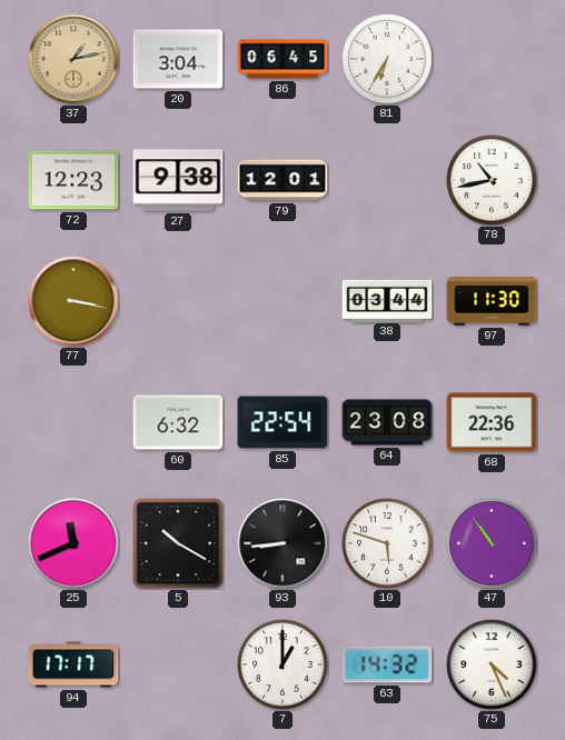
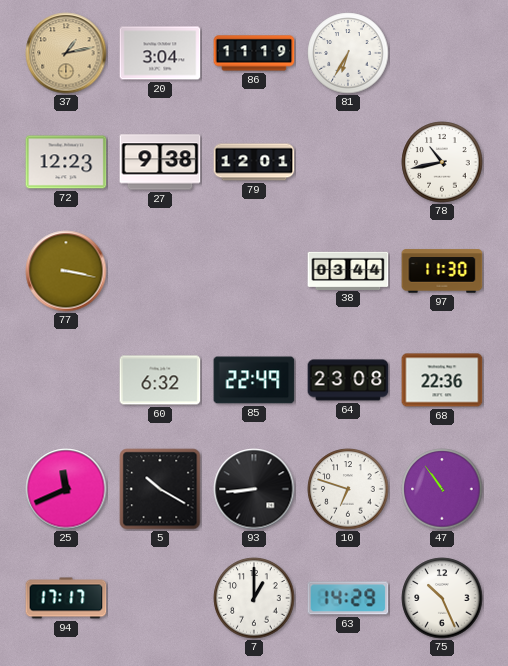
86: 06:45 -> 11:19
85: 22:54 -> 22:49
10: 5:48 -> 6:48
63: 14:32 -> 14:29
75: 4:26 -> 10:26
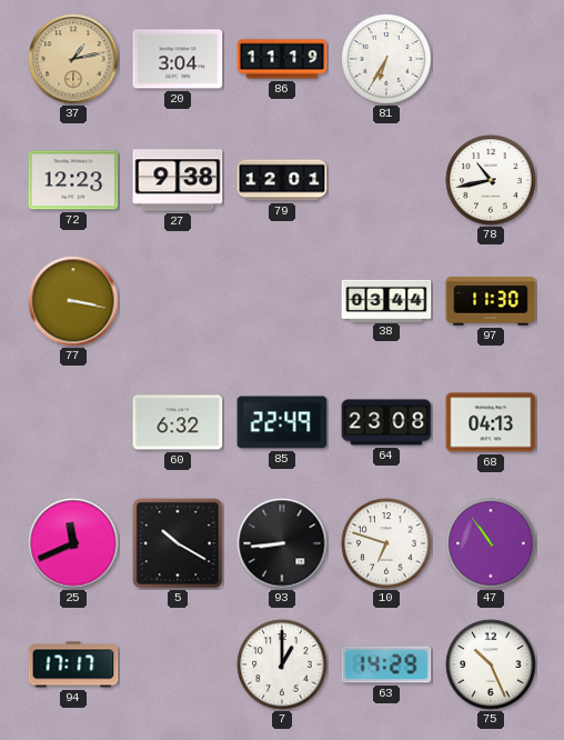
68: 22:36 -> 04:13
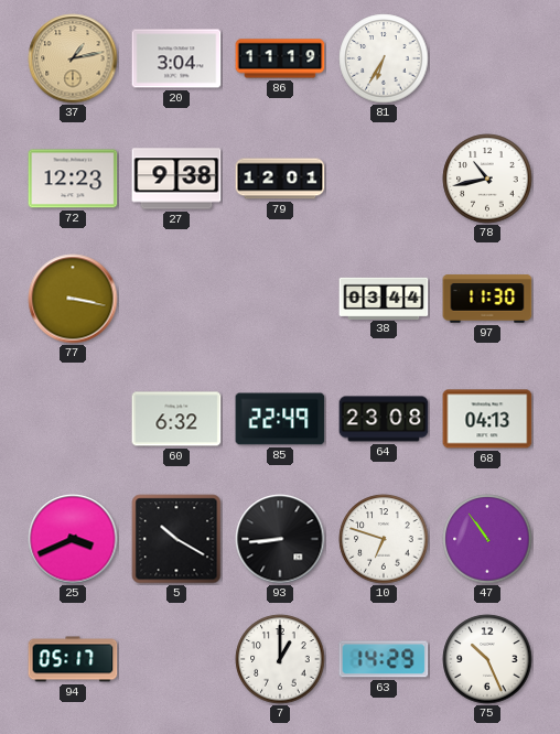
25: 11:41 -> 3:41
94: 17:17 -> 05:17
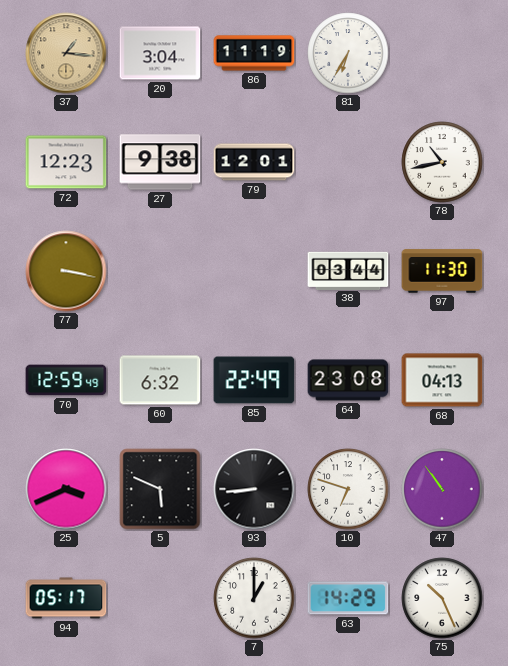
37: 1:13 -> 1:16
70: none -> 12:59
5: 10:20 -> 5:49
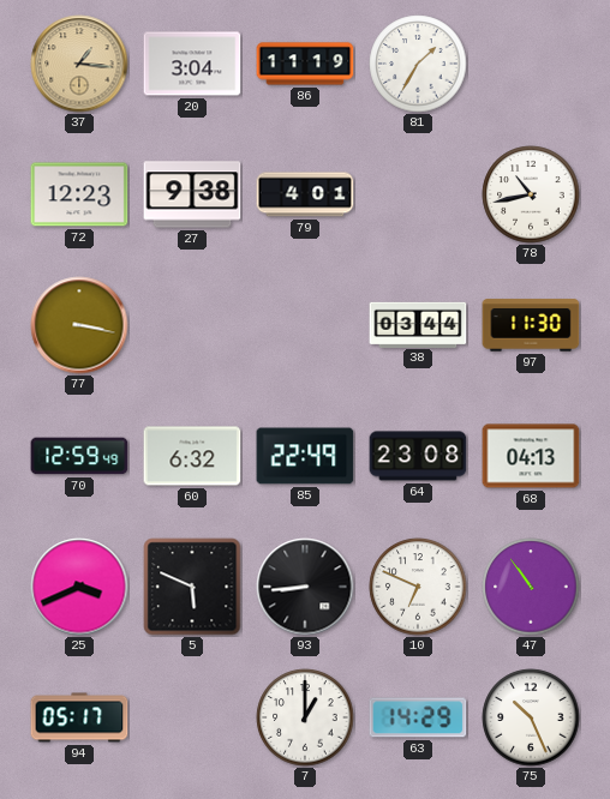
81: 6:35 -> 1:35
79: 12:01 -> 4:01
10: 6:48 -> 6:49
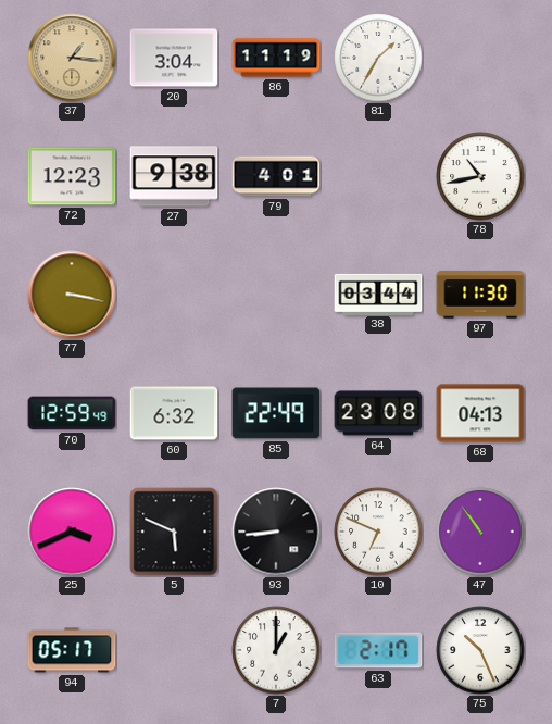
63: 14:29 -> 2:17
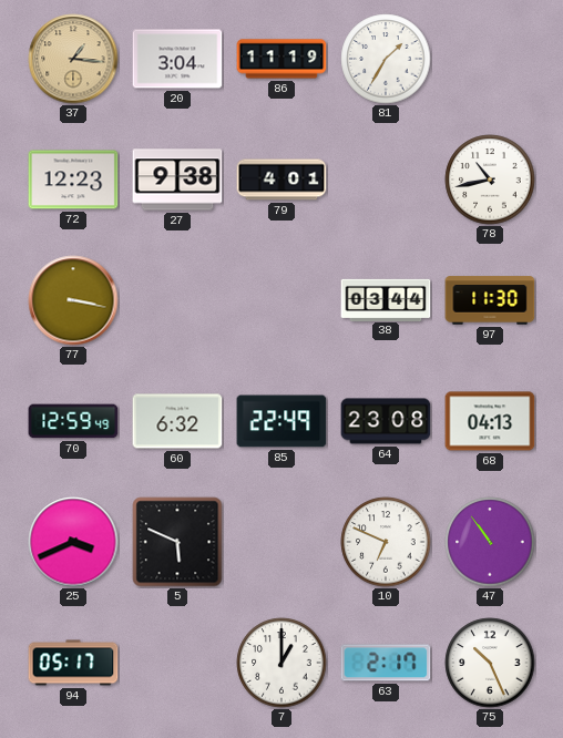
93: 8:44 -> none
